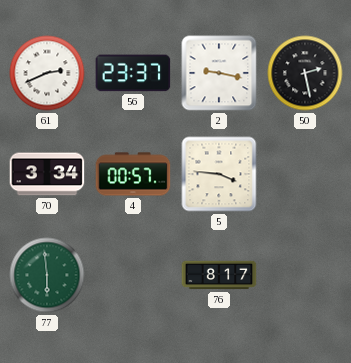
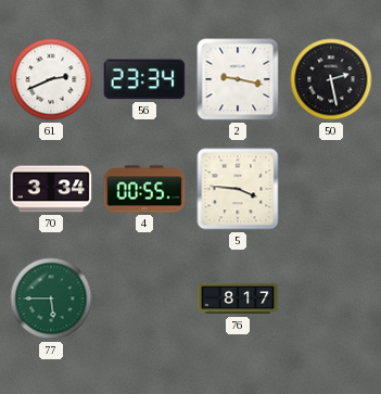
56: 23:37 -> 23:34
4: 00:57 -> 00:55
77: 5:59 -> 5:45
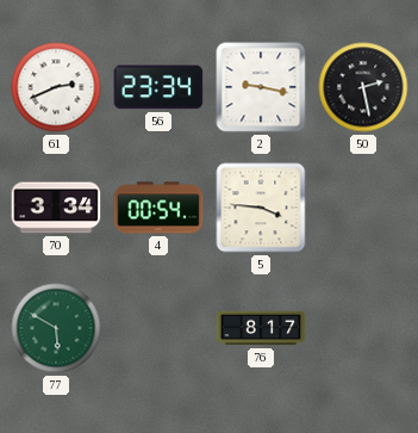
4: 00:55 -> 00:54
77: 5:45 -> 5:50
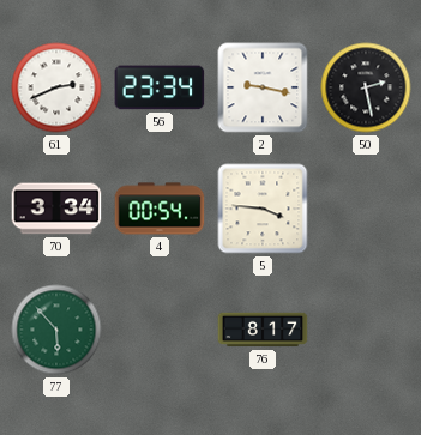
77: 5:50 -> 5:53
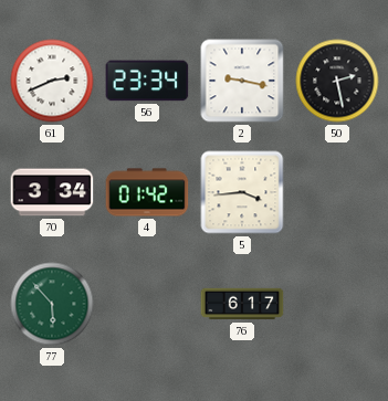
4: 00:54 -> 01:42
5: 3:46 -> 3:44
76: 8:17 -> 6:17
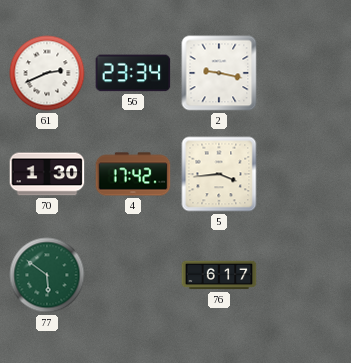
50: 2:28 -> none
70: 3:34 -> 1:30
4: 01:42 -> 17:42
77: 5:53 -> 5:51
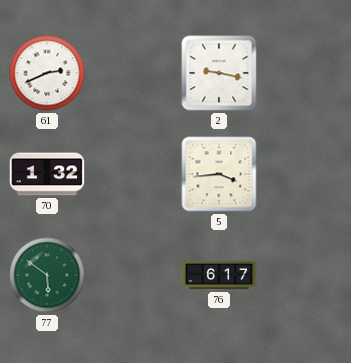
56: 23:34 -> none
70: 1:30 -> 1:32
4: 17:42 -> none
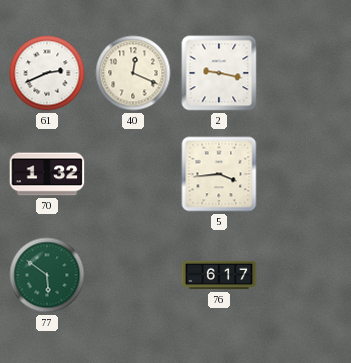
40: none -> 12:19
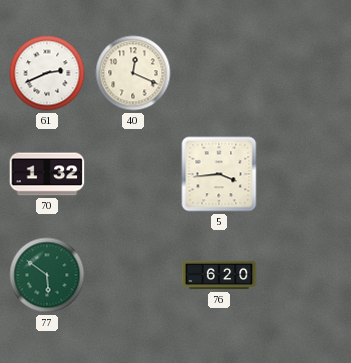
2: 9:17 -> none
76: 6:17 -> 6:20
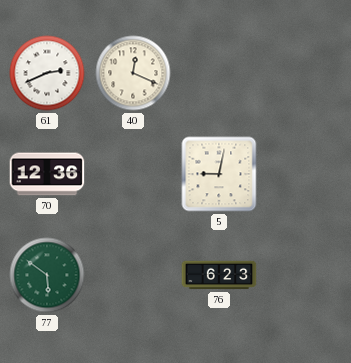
70: 1:32 -> 12:36
5: 3:44 -> 9:02
76: 6:20 -> 6:23
